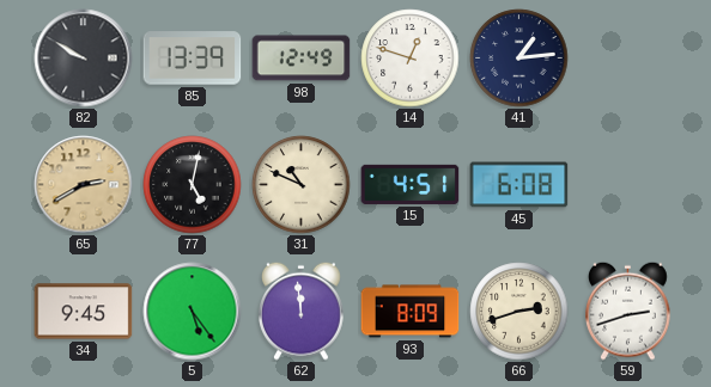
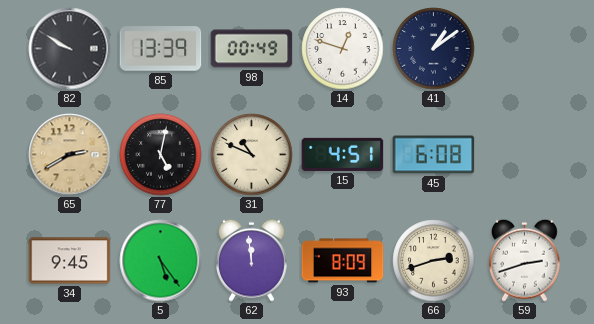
98: 12:49 -> 00:49
41: 1:14 -> 1:09
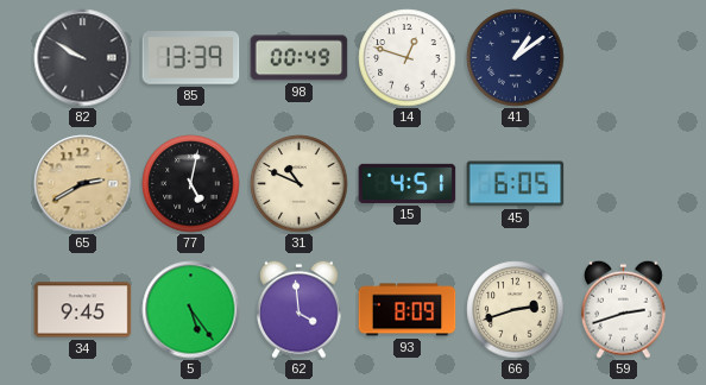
45: 6:08 -> 6:05
62: 11:59 -> 3:59
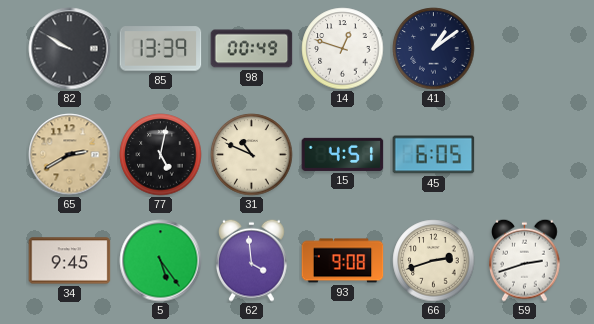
93: 8:09 -> 9:08
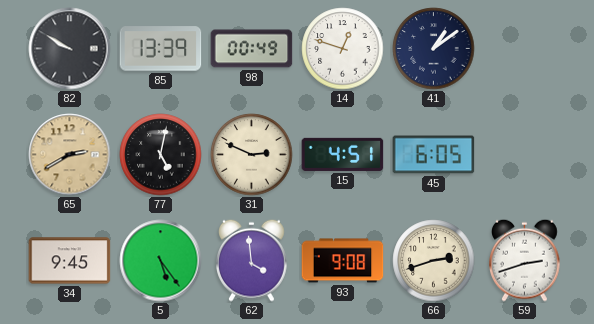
31: 10:49 -> 2:49
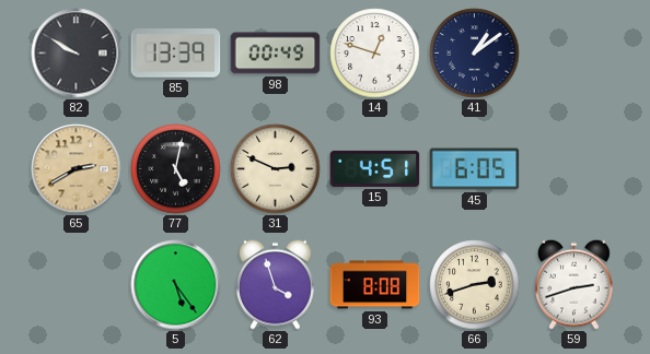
34: 9:45 -> none
62: 3:59 -> 3:57
93: 9:08 -> 8:08
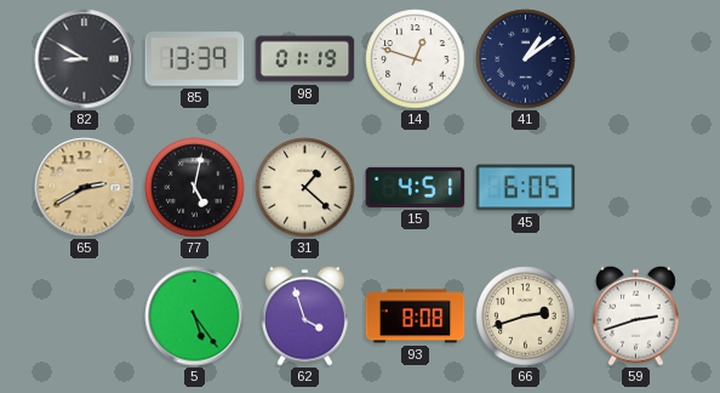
82: 9:50 -> 8:50
98: 00:49 -> 01:19
31: 2:49 -> 1:22
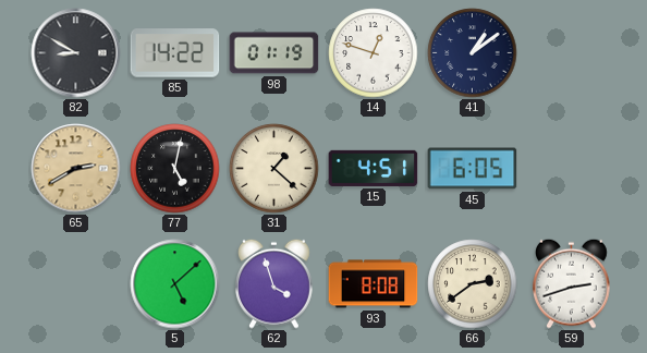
85: 13:39 -> 14:22
5: 5:24 -> 5:08
66: 2:42 -> 2:39
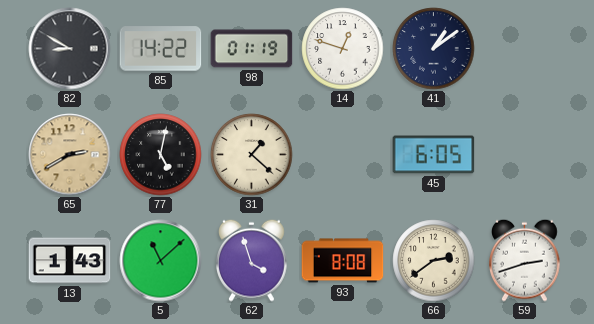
15: 4:51 -> none
13: none -> 1:43
5: 5:08 -> 11:08
